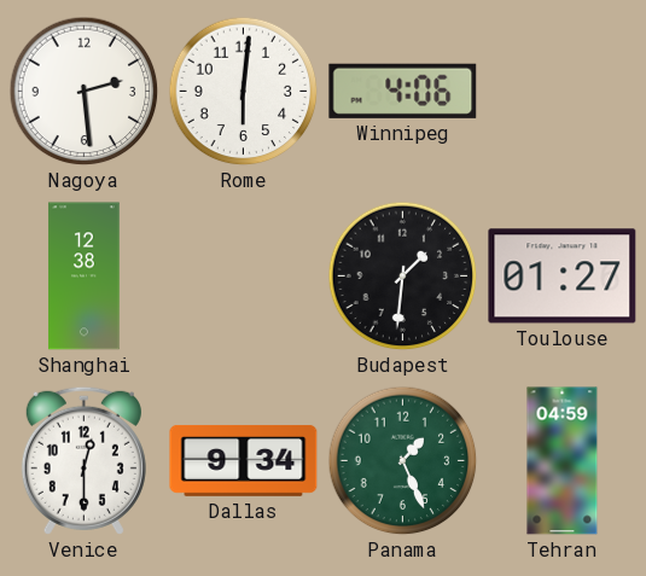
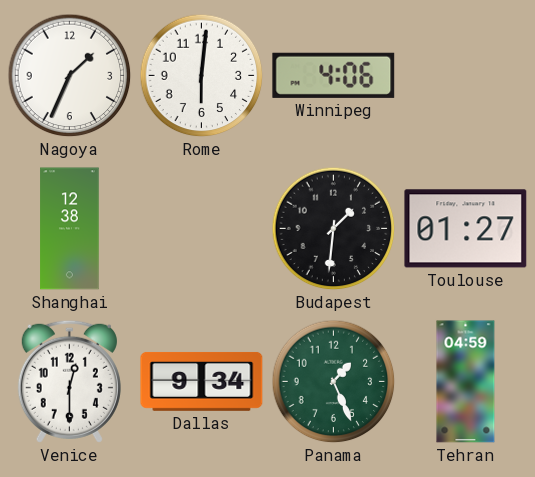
Nagoya: 2:29 -> 1:34
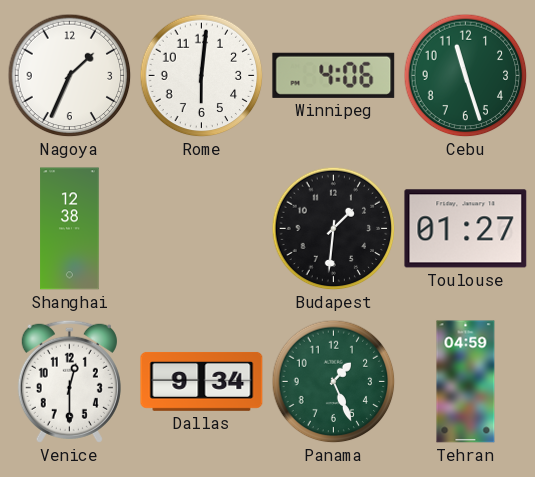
Cebu: none -> 11:27
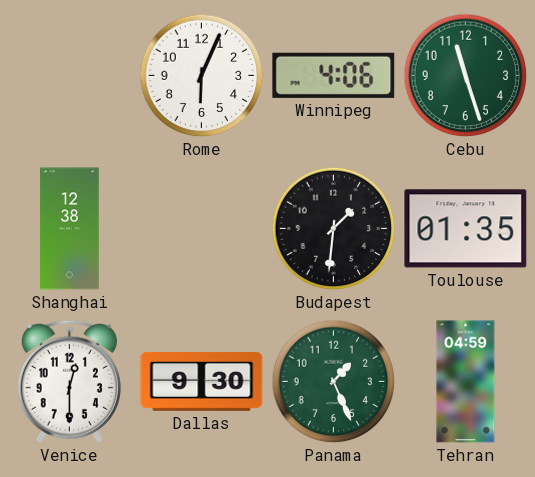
Nagoya: 1:34 -> none
Rome: 6:01 -> 6:04
Toulouse: 01:27 -> 01:35
Dallas: 9:34 -> 9:30
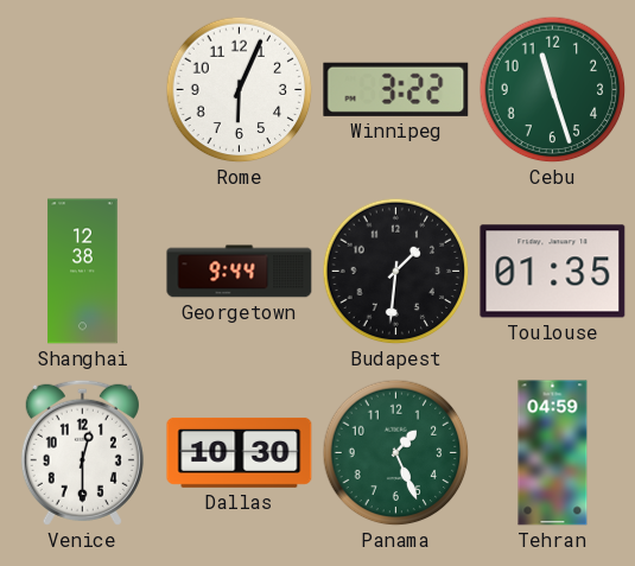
Winnipeg: 4:06 -> 3:22
Georgetown: none -> 9:44
Dallas: 9:30 -> 10:30
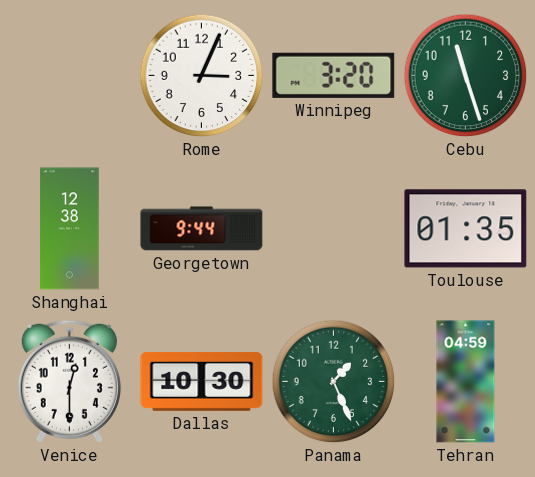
Rome: 6:04 -> 3:04
Winnipeg: 3:22 -> 3:20
Budapest: 1:31 -> none
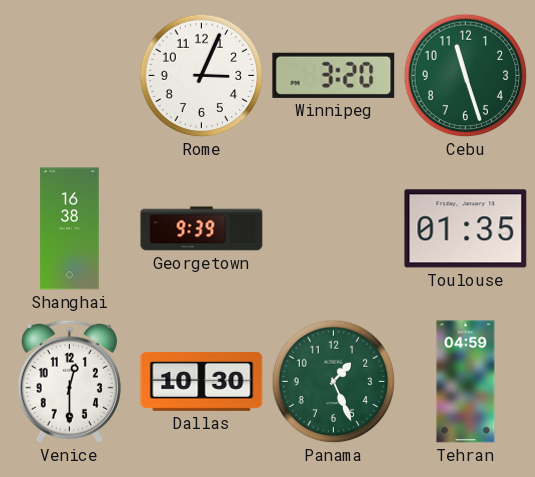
Shanghai: 12:38 -> 16:38
Georgetown: 9:44 -> 9:39
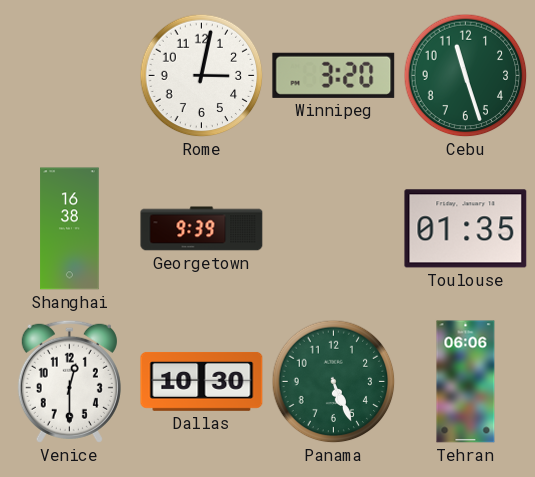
Rome: 3:04 -> 3:02
Panama: 1:26 -> 5:26
Tehran: 04:59 -> 06:06
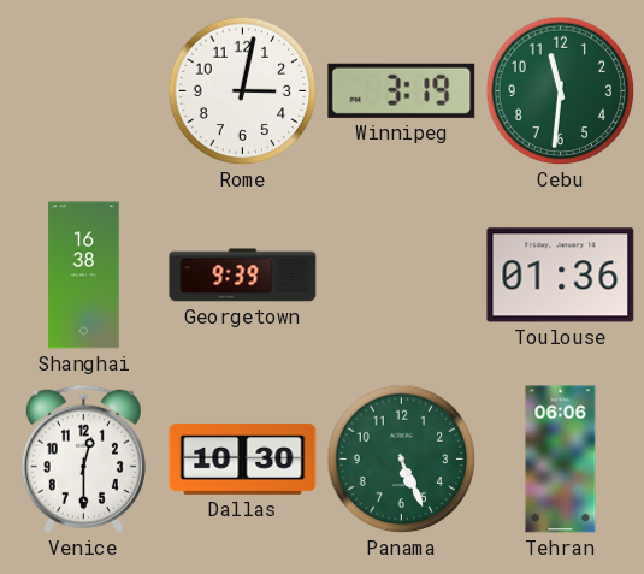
Winnipeg: 3:20 -> 3:19
Cebu: 11:27 -> 11:31
Toulouse: 01:35 -> 01:36
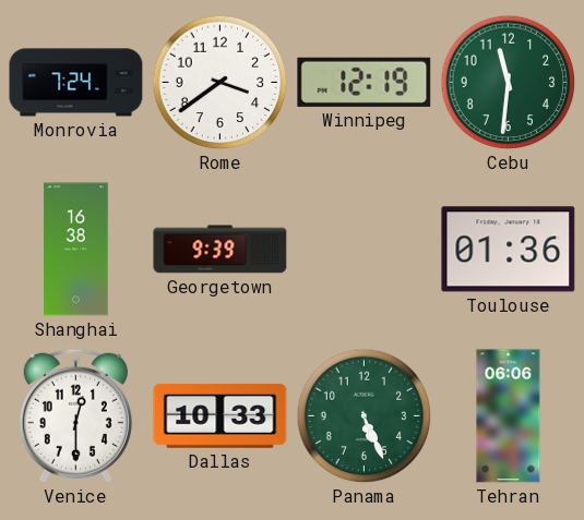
Monrovia: none -> 7:24
Rome: 3:02 -> 3:39
Winnipeg: 3:19 -> 12:19
Dallas: 10:30 -> 10:33
